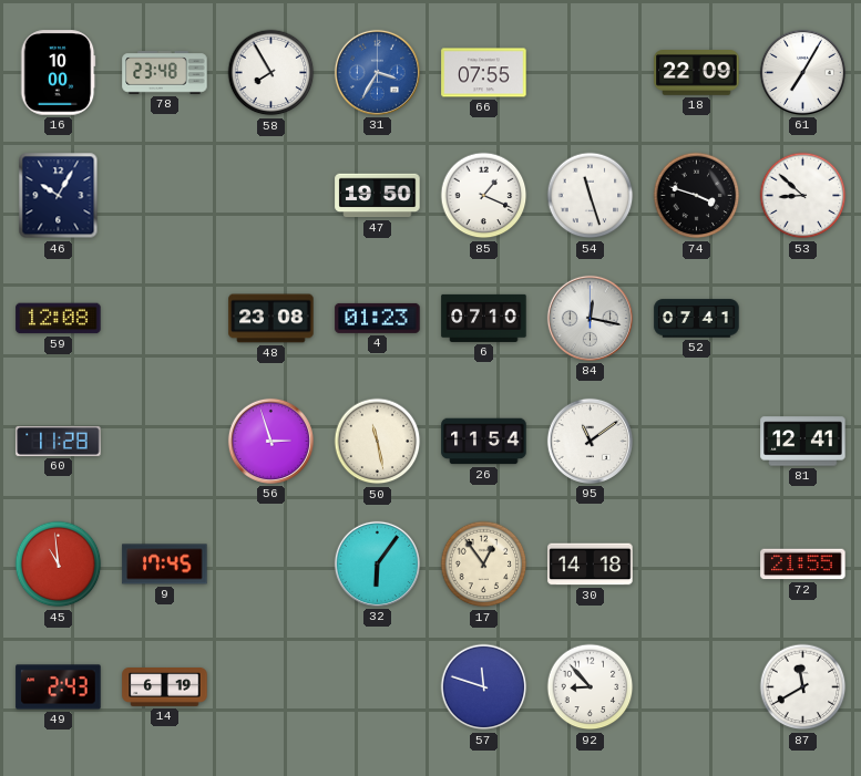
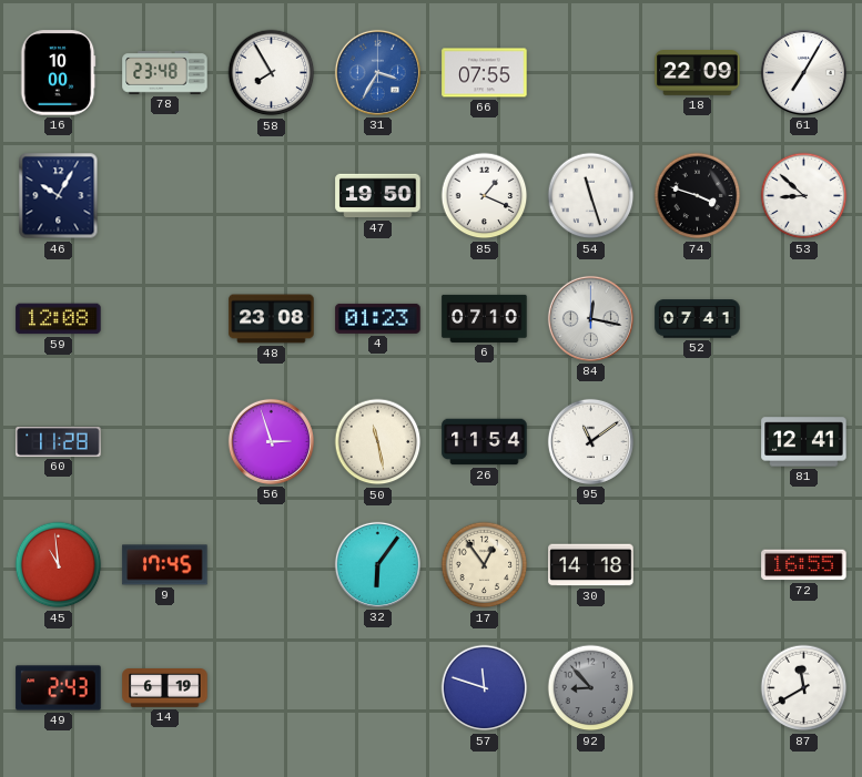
72: 21:55 -> 16:55
92 dial: white -> grey
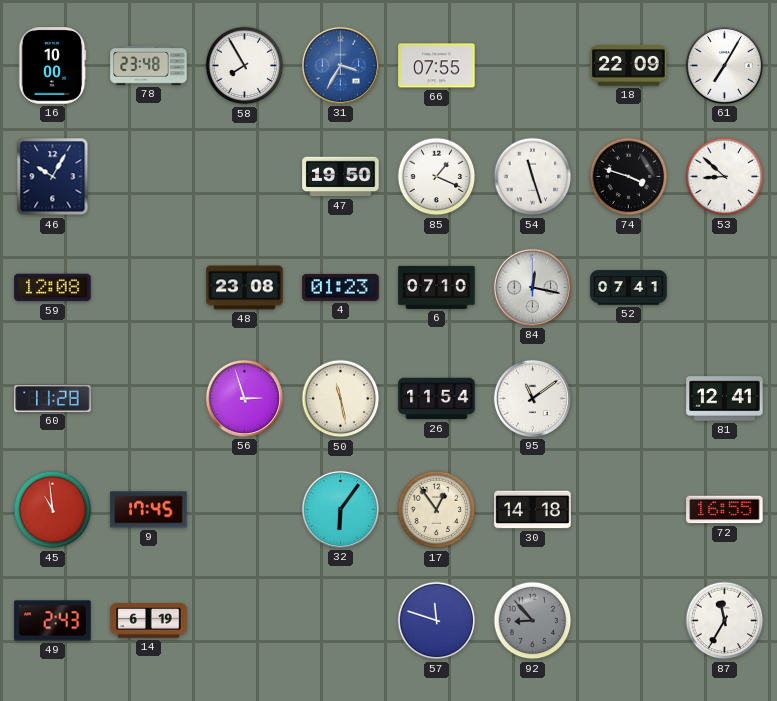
87: 11:40 -> 11:35
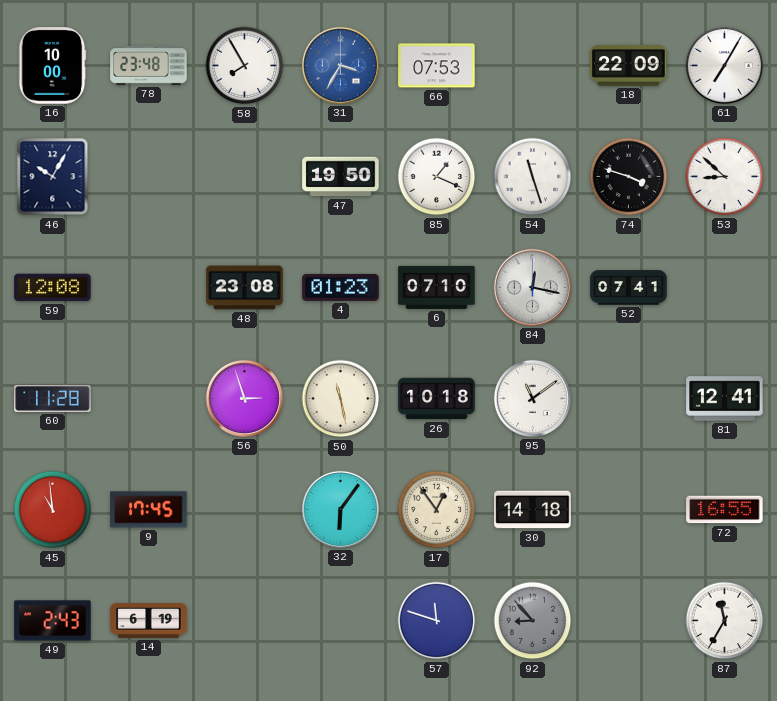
66: 07:55 -> 07:53
26: 11:54 -> 10:18
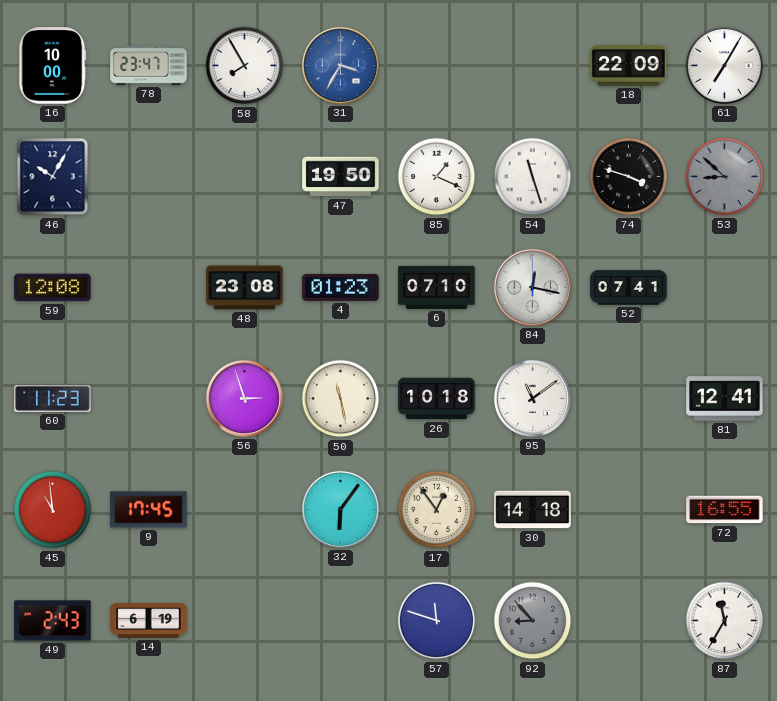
78: 23:48 -> 23:47
66: 07:53 -> none
53 dial: white -> grey
60: 11:28 -> 11:23
